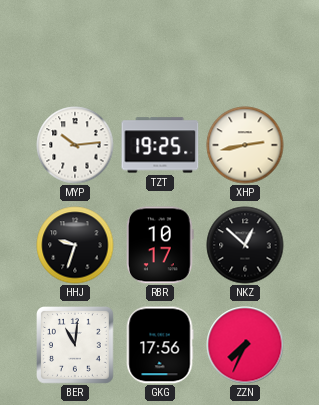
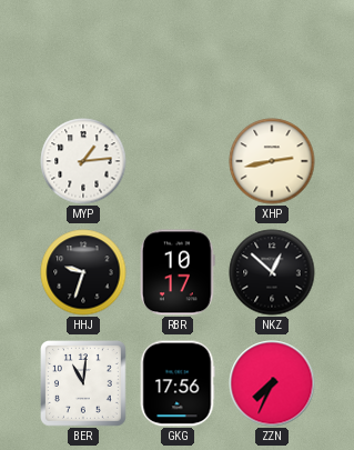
MYP: 10:14 -> 1:14
TZT: 19:25 -> none
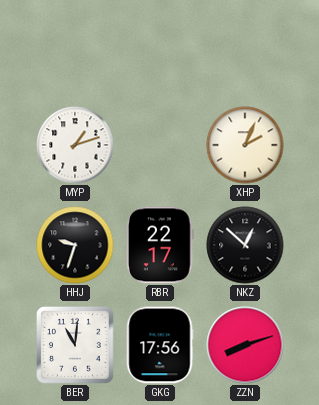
MYP: 1:14 -> 1:12
XHP: 2:43 -> 2:04
RBR: 10:17 -> 22:17
ZZN: 7:34 -> 8:12
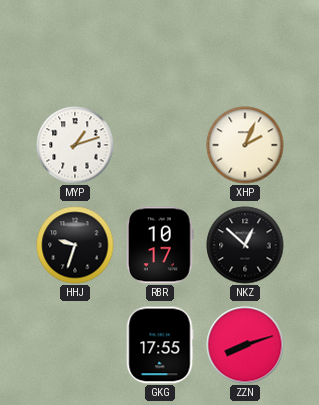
RBR: 22:17 -> 10:17
BER: 11:01 -> none
GKG: 17:56 -> 17:55
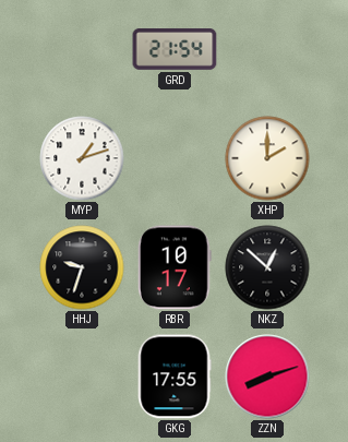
GRD: none -> 21:54
XHP: 2:04 -> 2:00
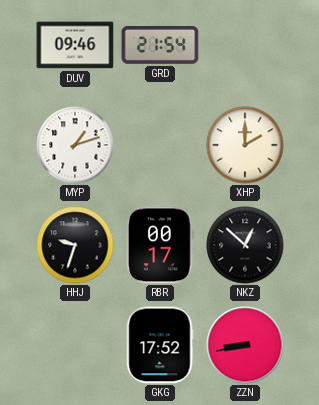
DUV: none -> 09:46
RBR: 10:17 -> 00:17
GKG: 17:55 -> 17:52
ZZN: 8:12 -> 8:43
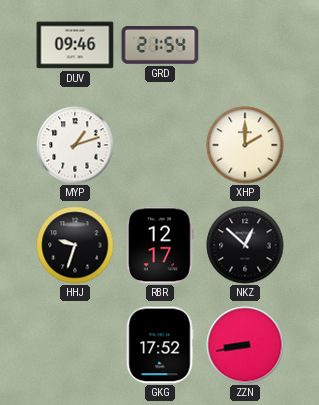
RBR: 00:17 -> 12:17
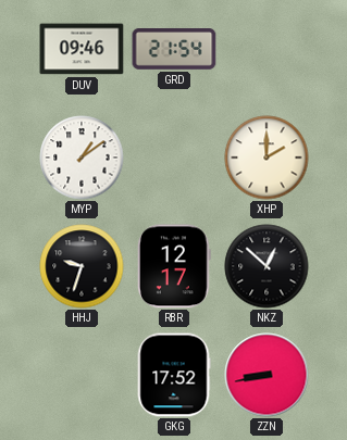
MYP: 1:12 -> 1:09
